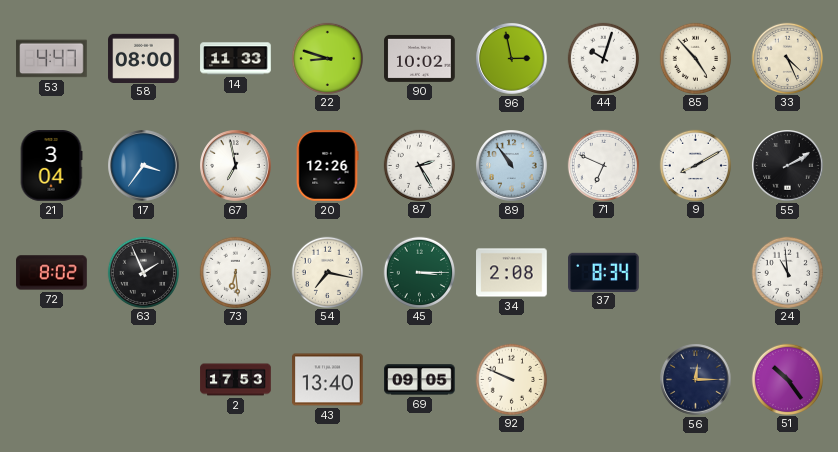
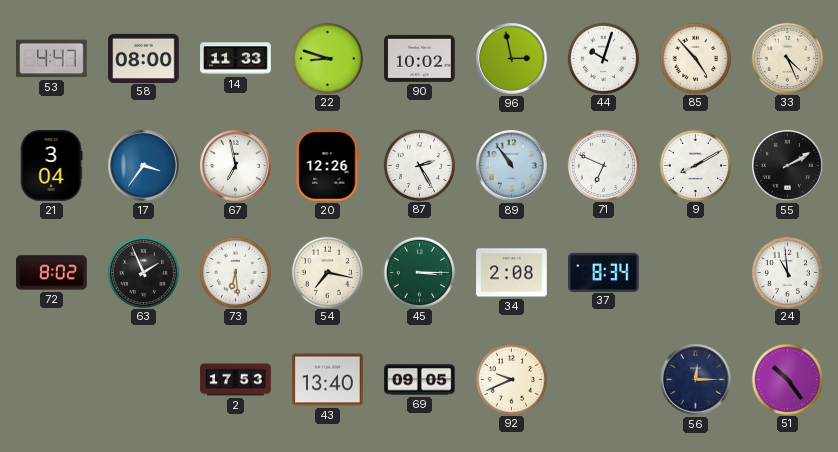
92: 9:49 -> 9:41
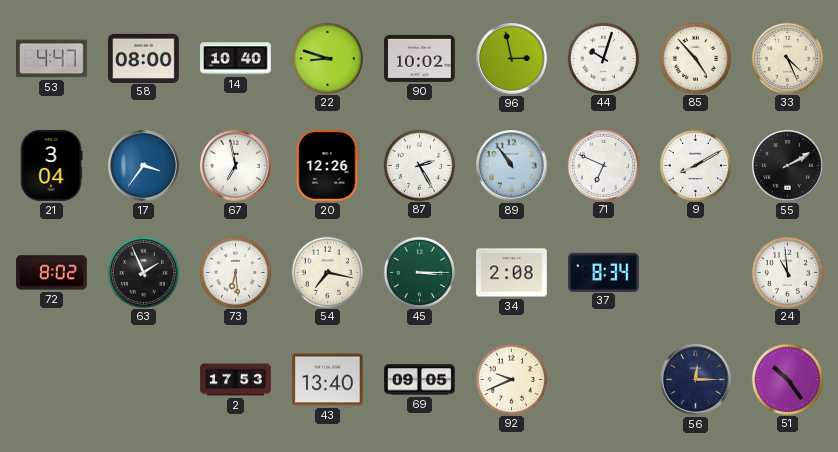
14: 11:33 -> 10:40
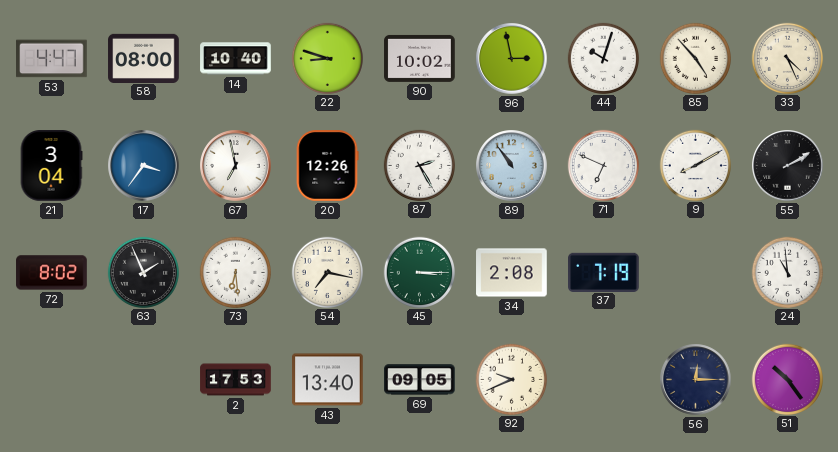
37: 8:34 -> 7:19
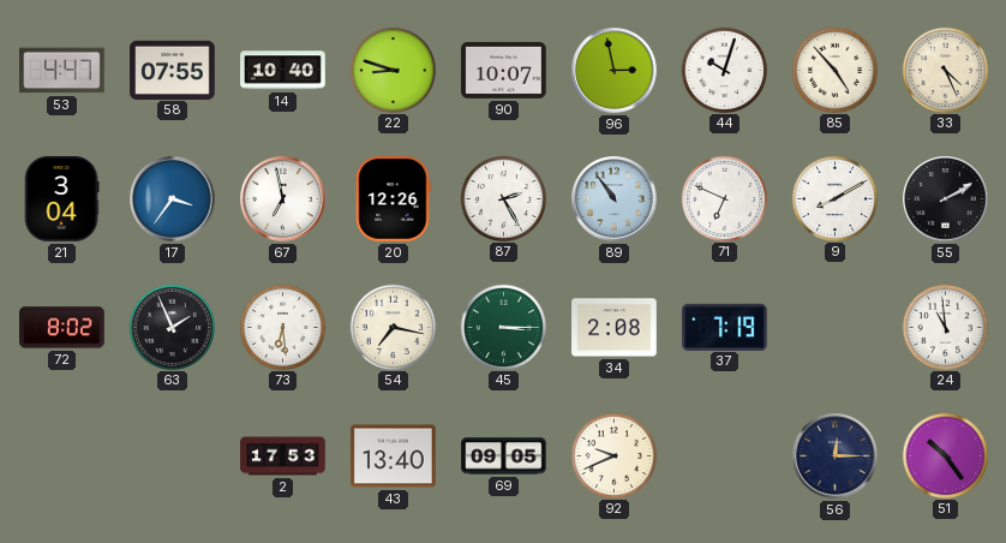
58: 08:00 -> 07:55
90: 10:02 -> 10:07
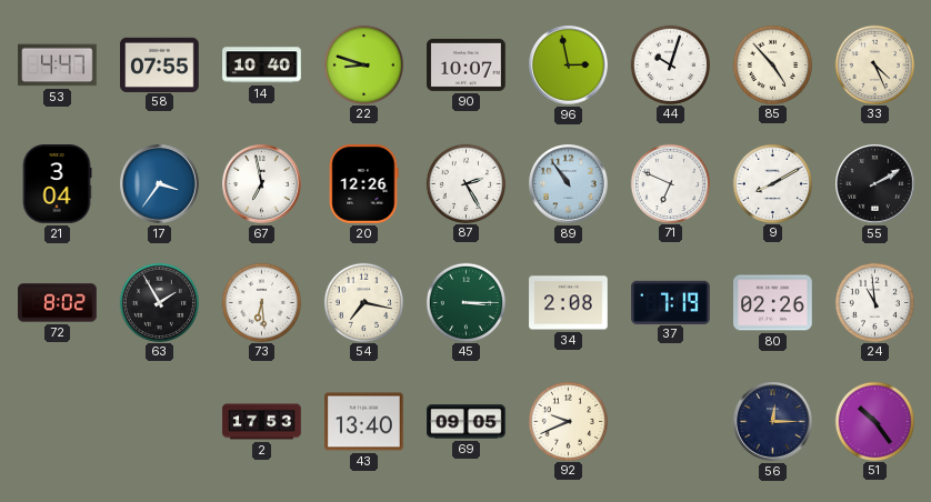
63: 1:56 -> 1:55
80: none -> 02:26
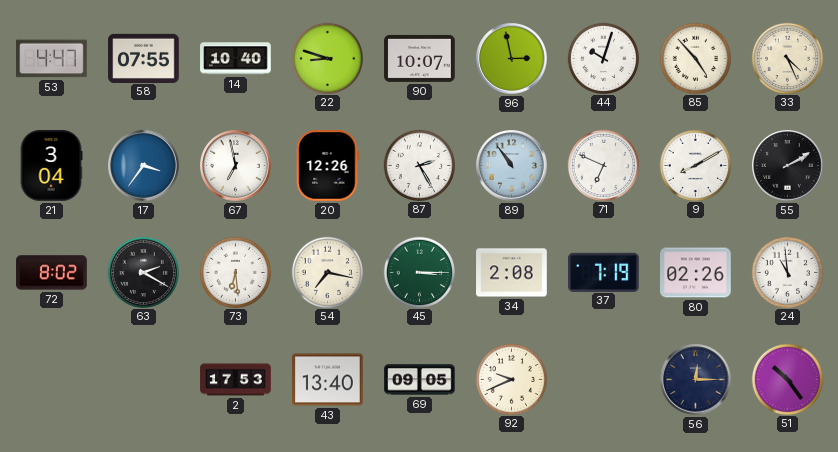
63: 1:55 -> 2:20
